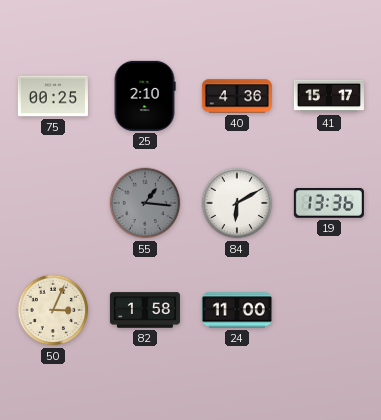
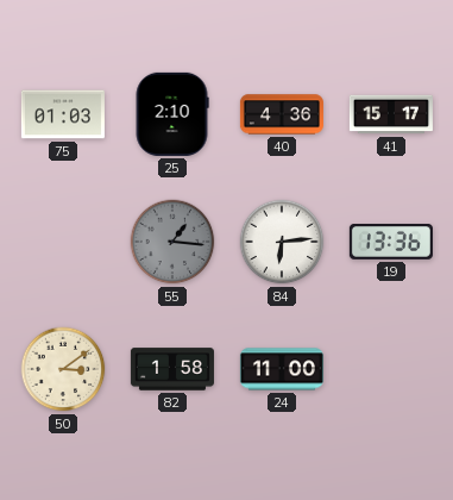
75: 00:25 -> 01:03
84: 6:10 -> 6:14
50: 3:04 -> 3:09
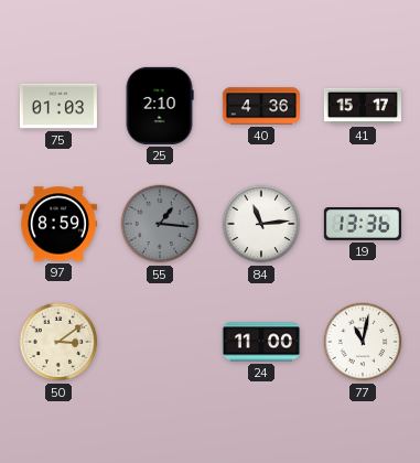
97: none -> 8:59
84: 6:14 -> 11:14
82: 1:58 -> none
77: none -> 11:02
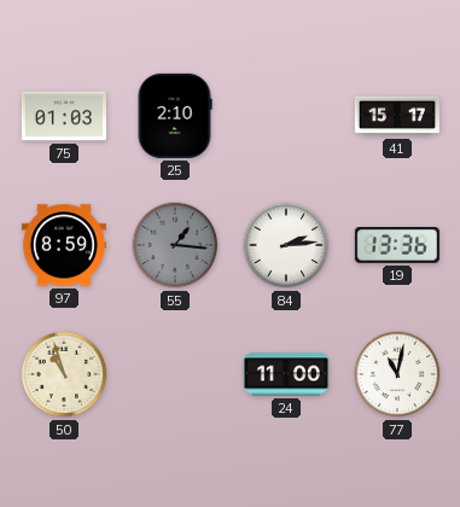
40: 4:36 -> none
84: 11:14 -> 2:14
50: 3:09 -> 10:57
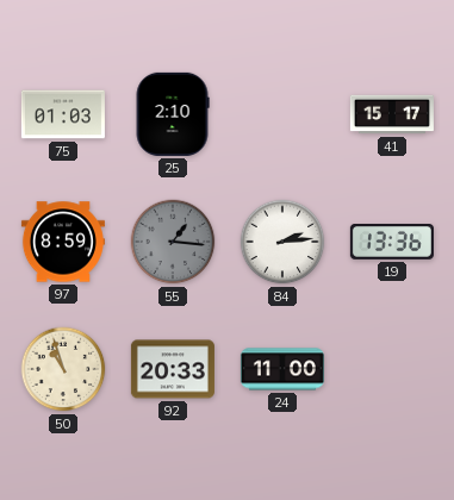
92: none -> 20:33
77: 11:02 -> none
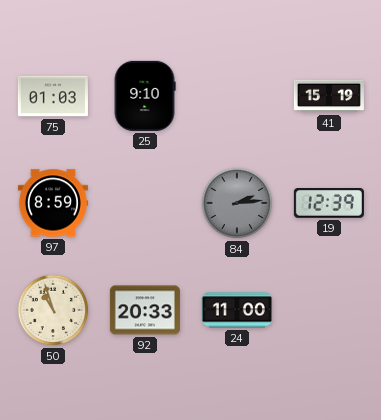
25: 2:10 -> 9:10
41: 15:17 -> 15:19
55: 1:16 -> none
84 dial: white -> grey
19: 13:36 -> 12:39
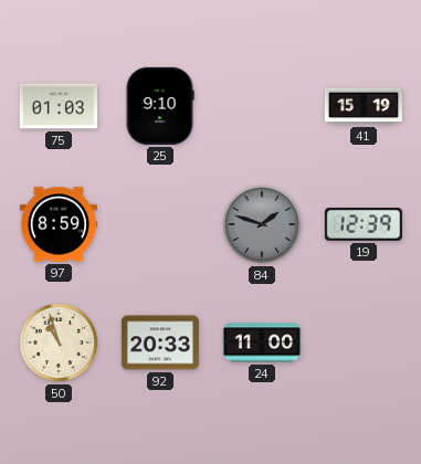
84: 2:14 -> 1:48
